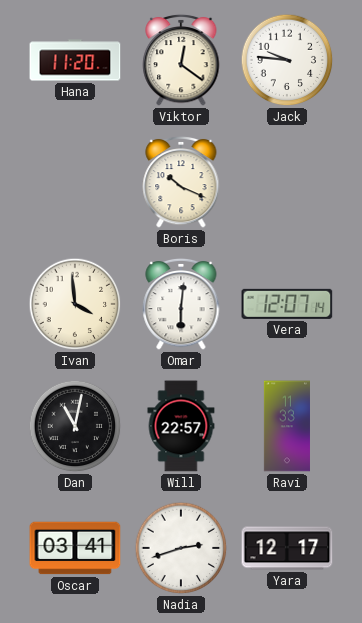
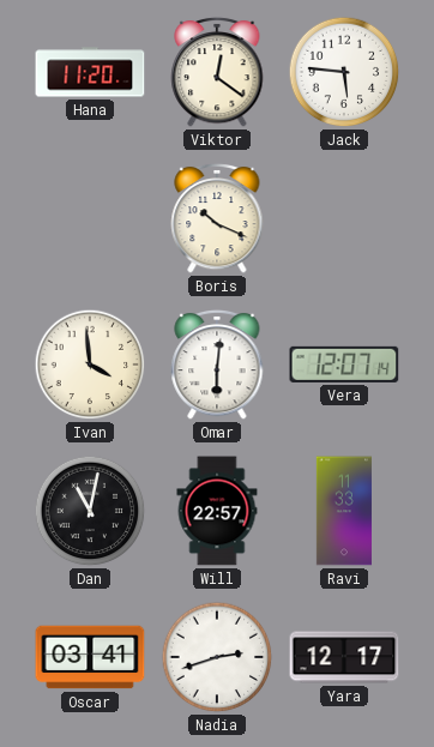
Jack: 9:46 -> 5:46
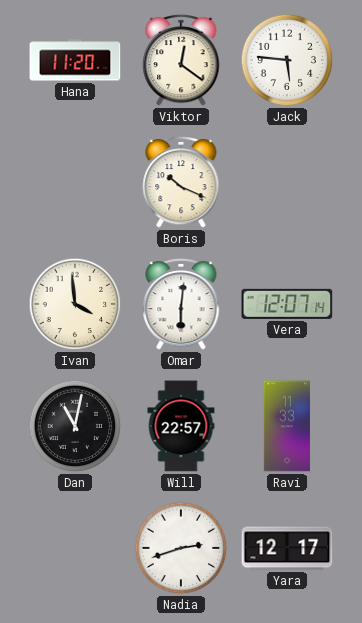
Oscar: 03:41 -> none
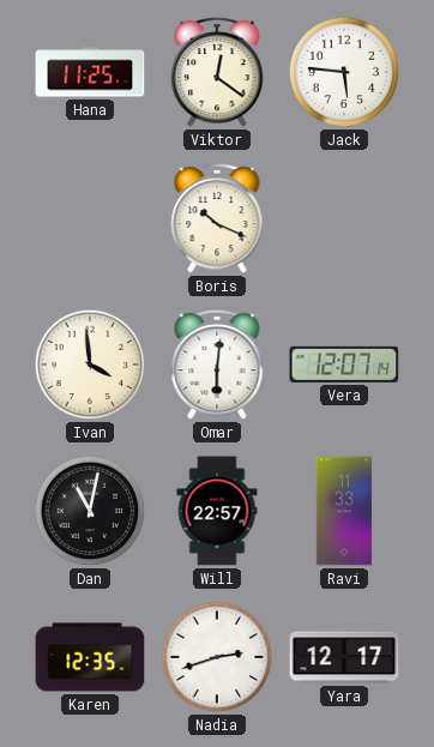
Hana: 11:20 -> 11:25
Karen: none -> 12:35
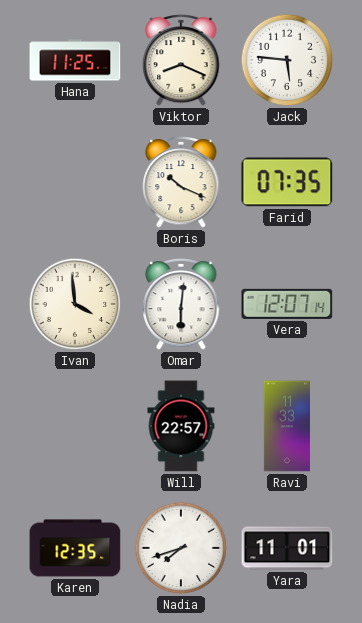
Viktor: 12:21 -> 8:19
Farid: none -> 07:35
Dan: 11:02 -> none
Nadia: 2:42 -> 7:42
Yara: 12:17 -> 11:01
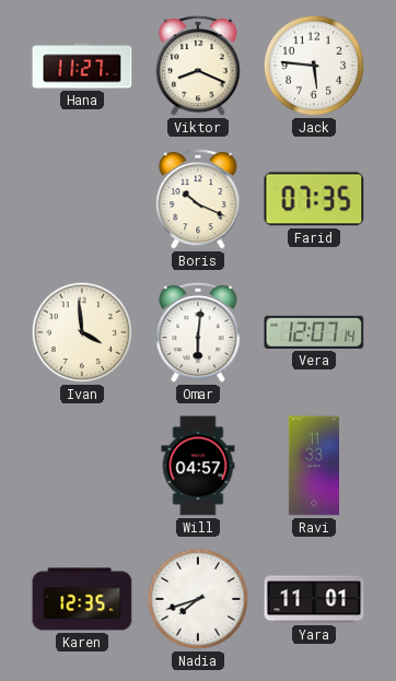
Hana: 11:25 -> 11:27
Will: 22:57 -> 04:57
